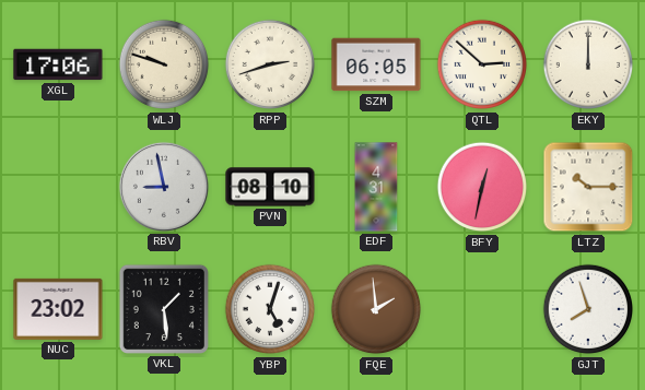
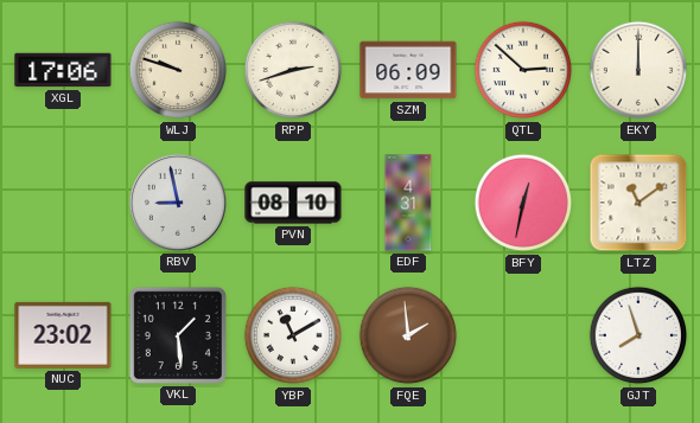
SZM: 06:05 -> 06:09
LTZ: 10:15 -> 11:09
YBP: 5:03 -> 11:10
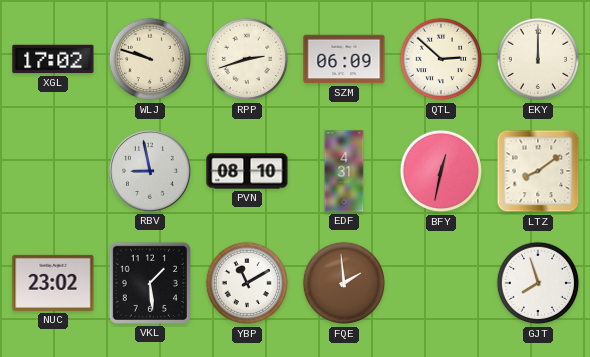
XGL: 17:06 -> 17:02
LTZ: 11:09 -> 8:09
